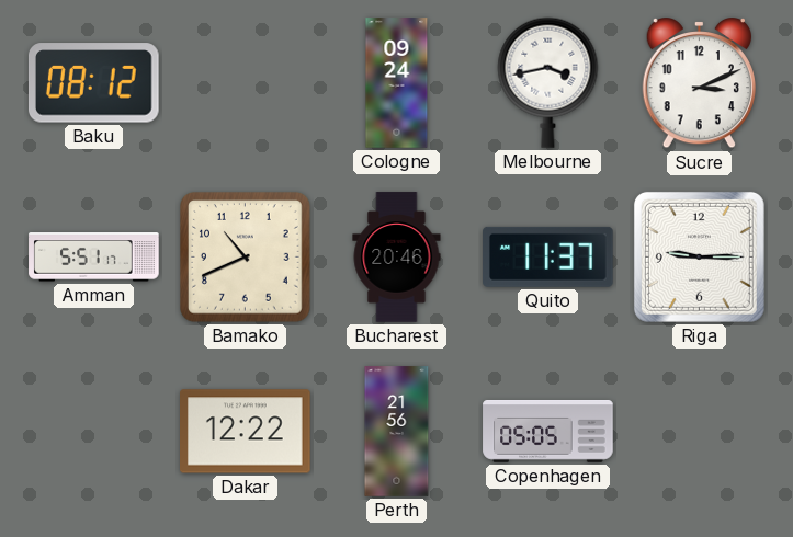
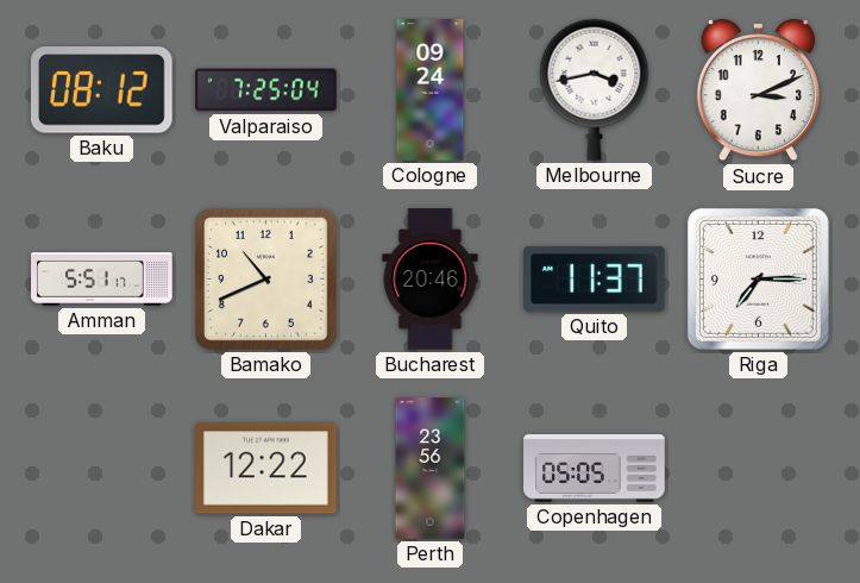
Valparaiso: none -> 7:25
Riga: 9:15 -> 7:15
Perth: 21:56 -> 23:56
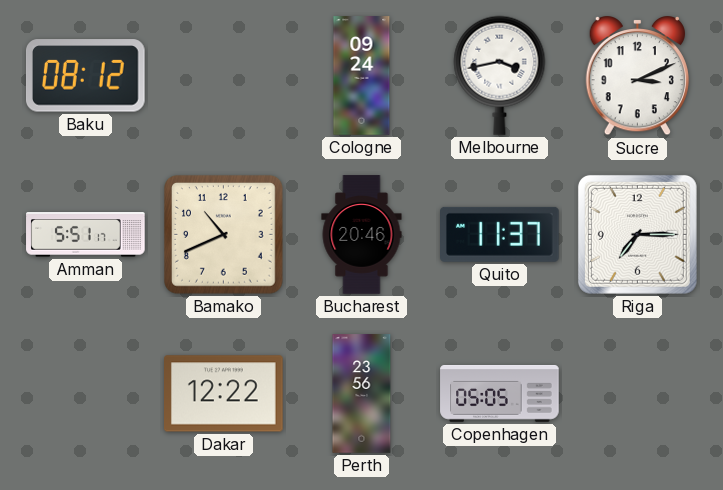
Valparaiso: 7:25 -> none
